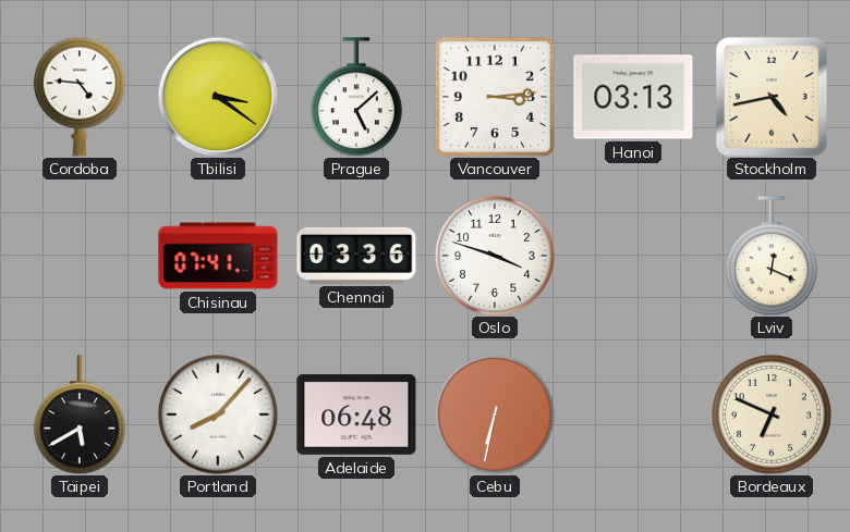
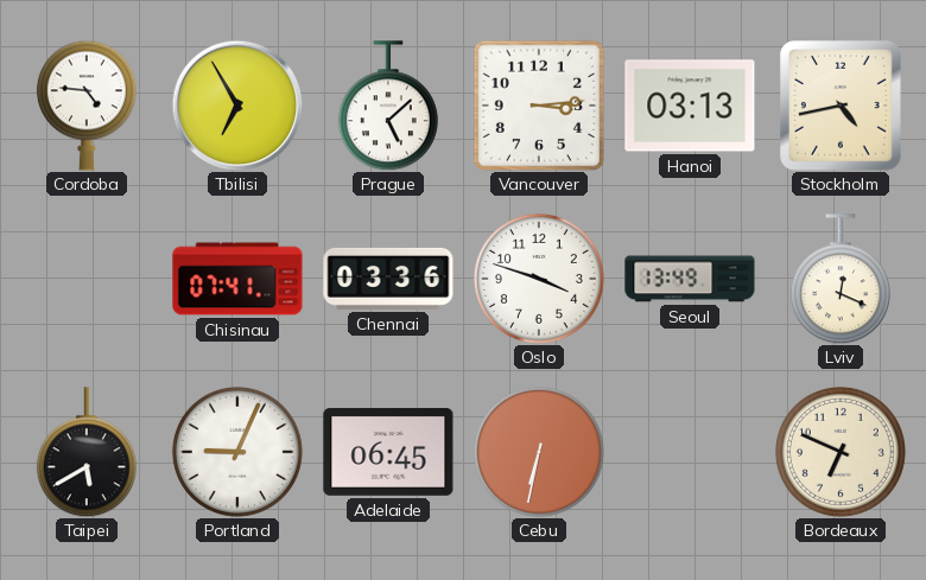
Tbilisi: 3:21 -> 6:55
Seoul: none -> 13:49
Portland: 8:07 -> 9:04
Adelaide: 06:48 -> 06:45
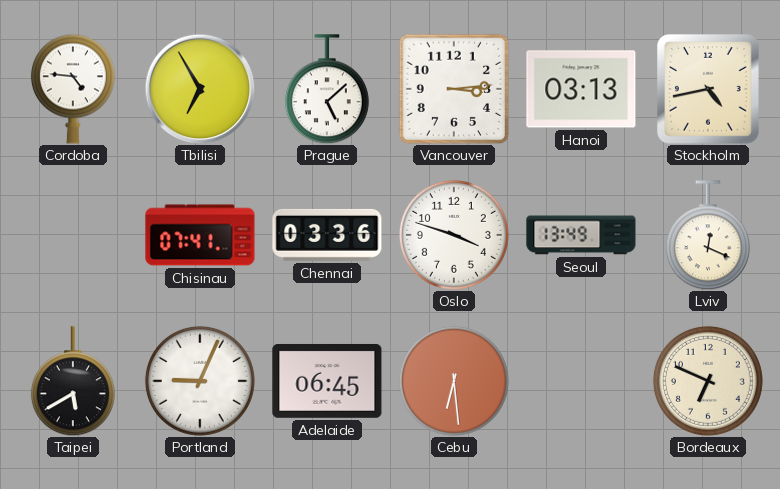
Cebu: 6:32 -> 6:29
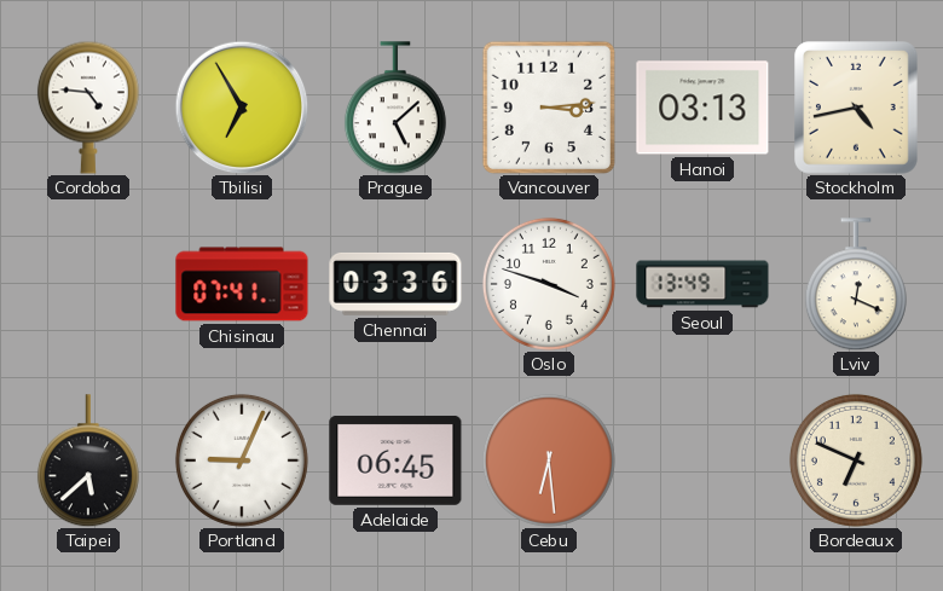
Taipei: 5:40 -> 5:38
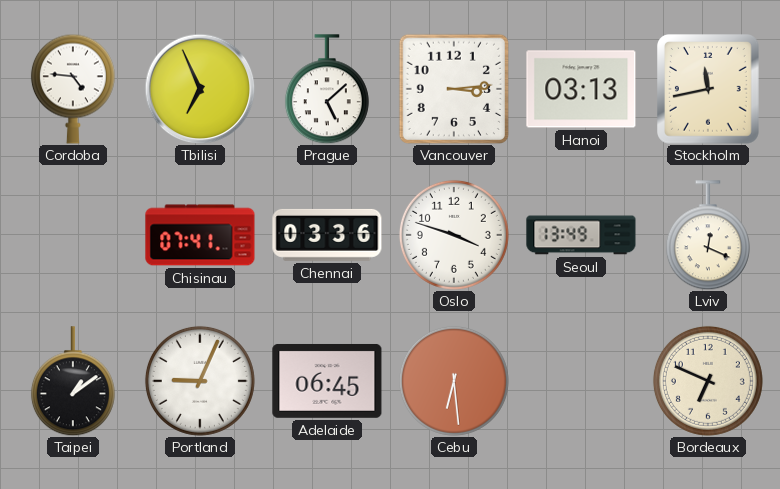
Tbilisi: 6:55 -> 6:56
Stockholm: 4:43 -> 11:43
Taipei: 5:38 -> 1:09
